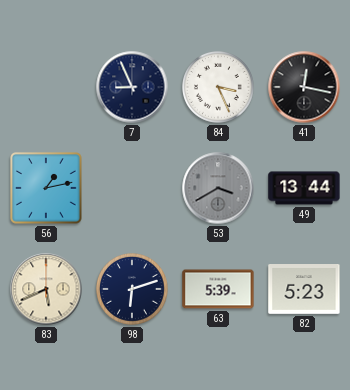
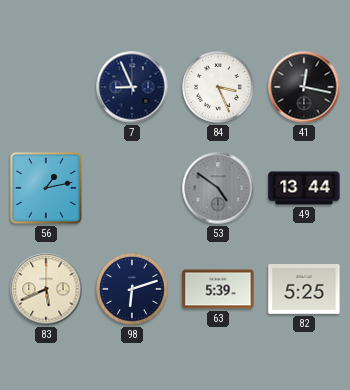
53: 3:40 -> 4:51
82: 5:23 -> 5:25
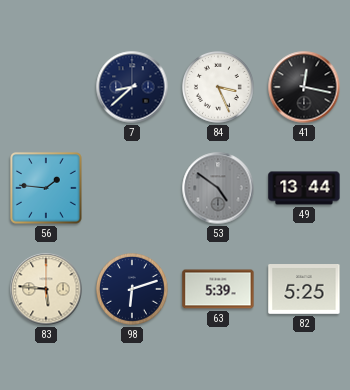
7: 8:56 -> 8:38
56: 1:13 -> 1:46
83: 5:41 -> 5:46
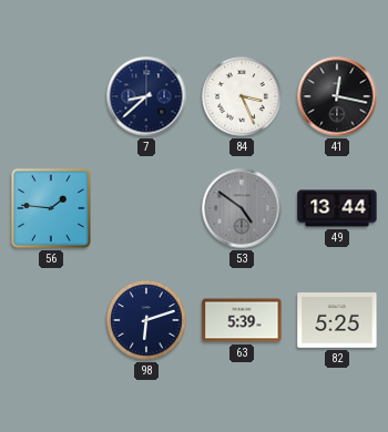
83: 5:46 -> none
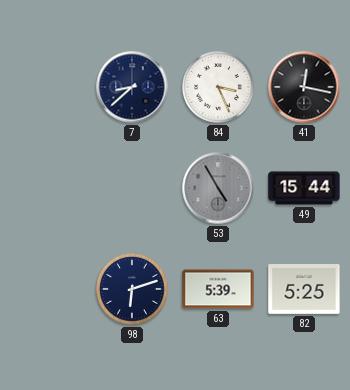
56: 1:46 -> none
53: 4:51 -> 4:55
49: 13:44 -> 15:44
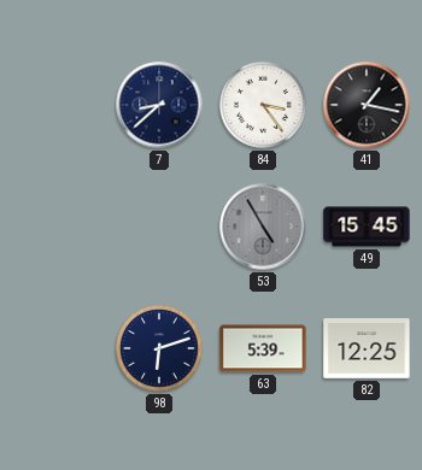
84: 3:26 -> 3:24
41: 12:17 -> 1:17
49: 15:44 -> 15:45
82: 5:25 -> 12:25
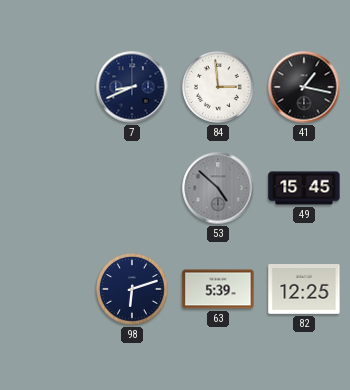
7: 8:38 -> 8:41
84: 3:24 -> 2:59
53: 4:55 -> 4:52
